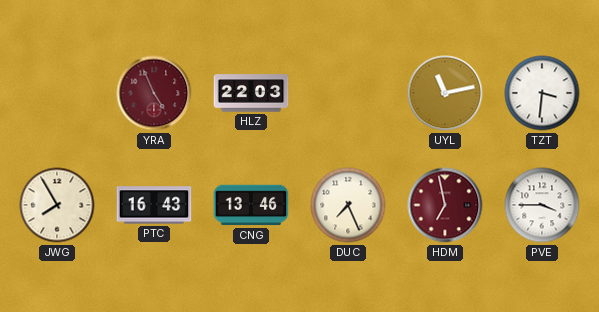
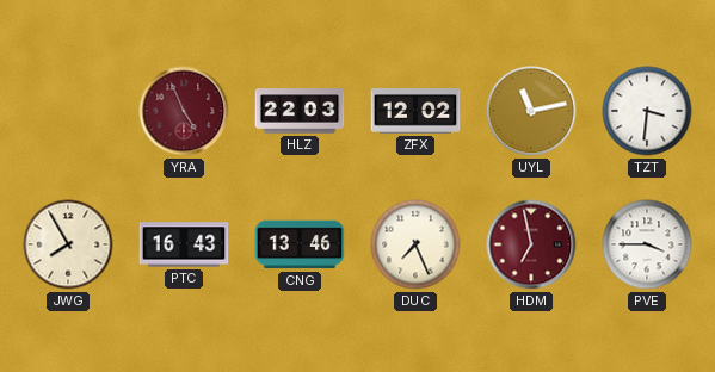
ZFX: none -> 12:02
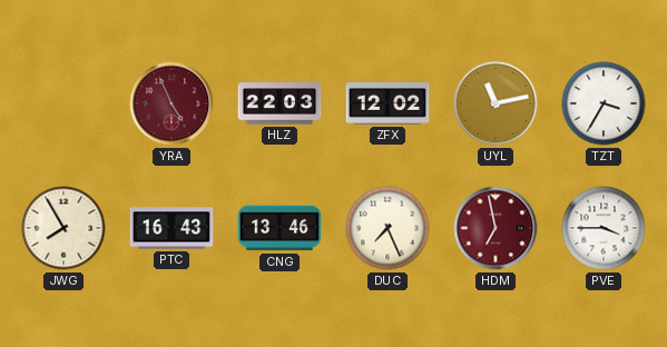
TZT: 3:31 -> 3:35
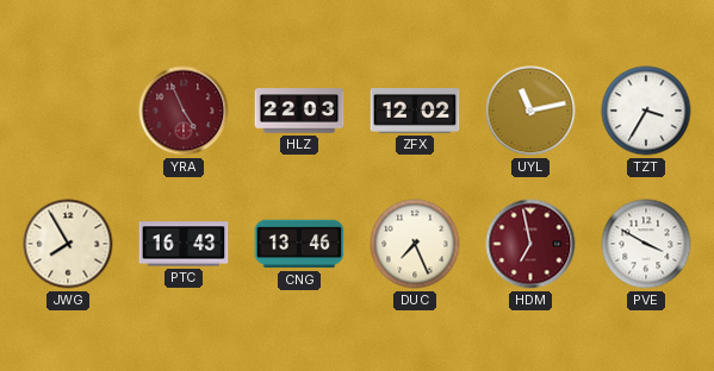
PVE: 3:45 -> 3:50
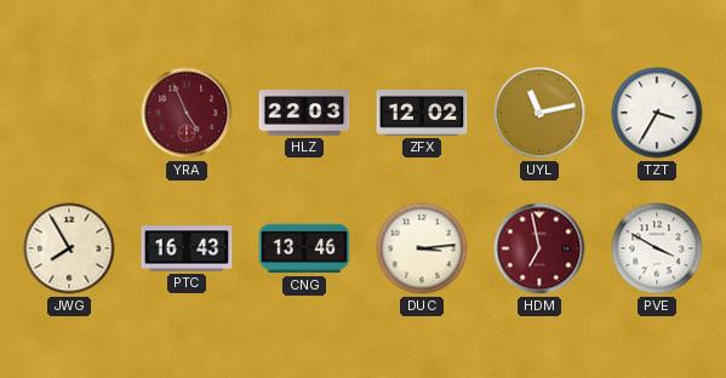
DUC: 7:26 -> 3:14
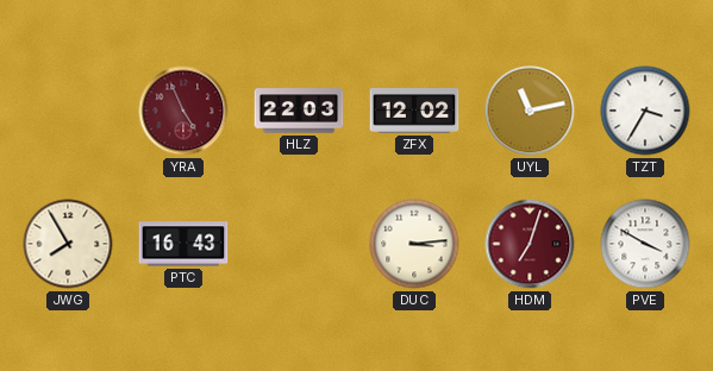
CNG: 13:46 -> none
HDM: 6:58 -> 7:03
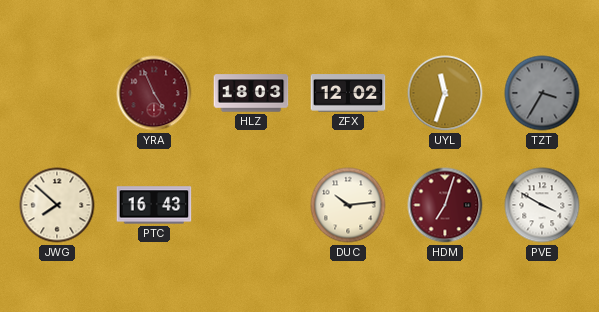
HLZ: 22:03 -> 18:03
UYL: 11:13 -> 11:33
TZT dial: white -> grey
JWG: 7:55 -> 7:52
DUC: 3:14 -> 10:14
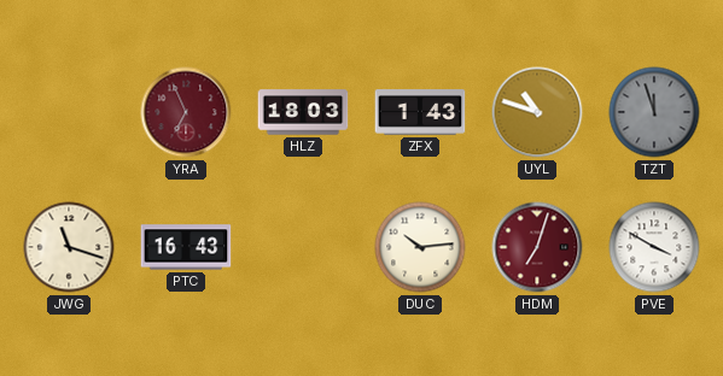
YRA: 4:56 -> 6:56
ZFX: 12:02 -> 1:43
UYL: 11:33 -> 10:48
TZT: 3:35 -> 11:57
JWG: 7:52 -> 11:18
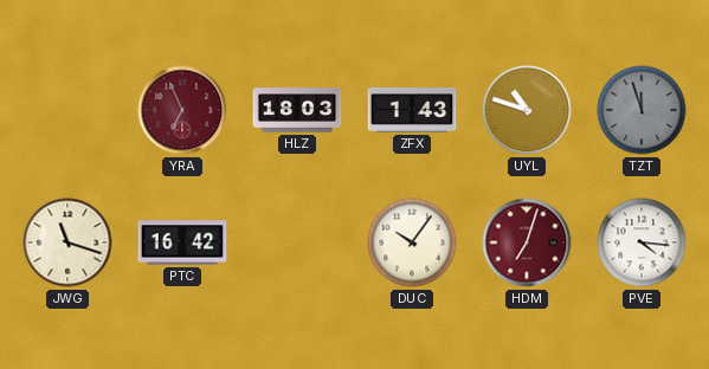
PTC: 16:43 -> 16:42
DUC: 10:14 -> 10:06
PVE: 3:50 -> 4:16
